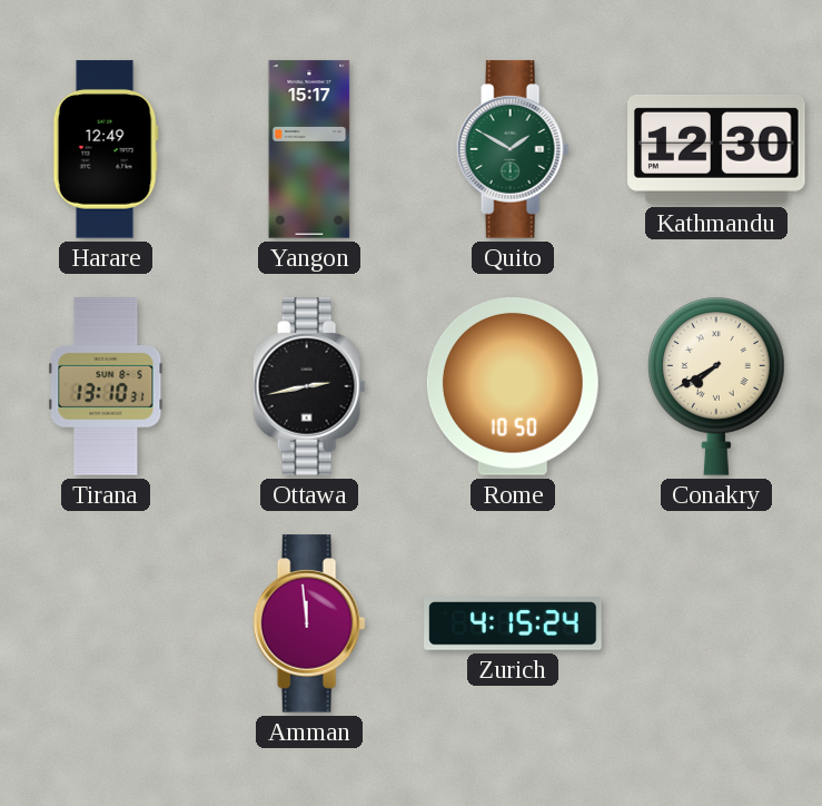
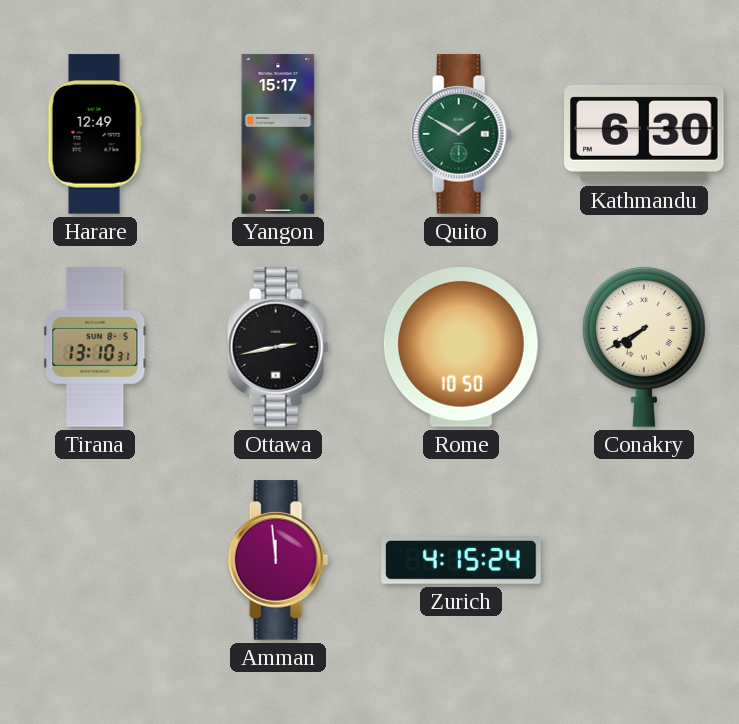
Kathmandu: 12:30 -> 6:30
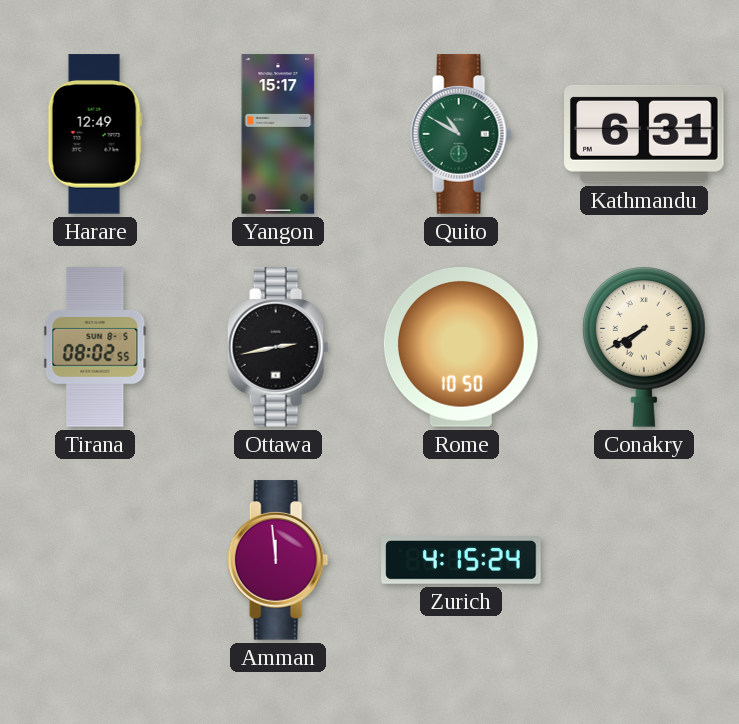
Quito: 1:50 -> 10:50
Kathmandu: 6:30 -> 6:31
Tirana: 13:10 -> 08:02
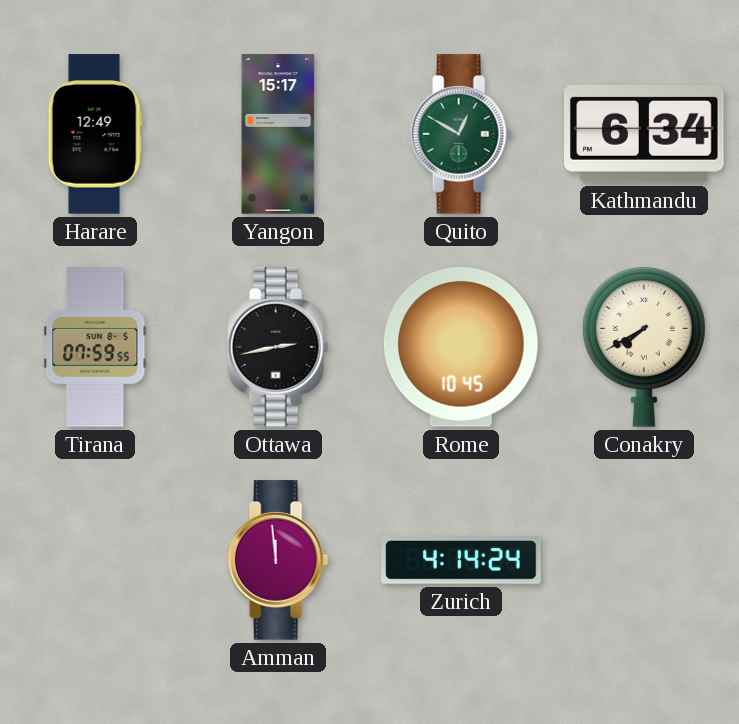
Quito: 10:50 -> 12:50
Kathmandu: 6:31 -> 6:34
Tirana: 08:02 -> 07:59
Rome: 10:50 -> 10:45
Zurich: 4:15 -> 4:14
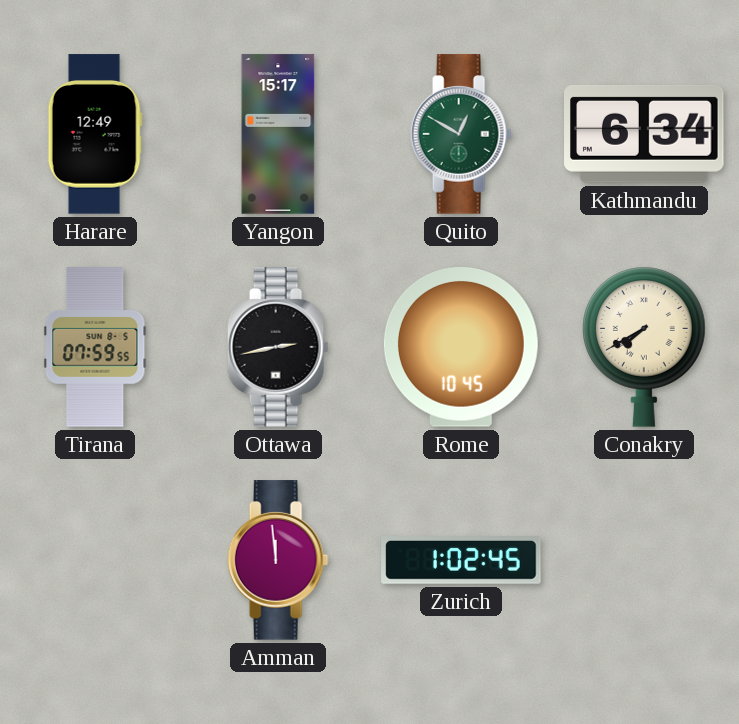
Zurich: 4:14 -> 1:02
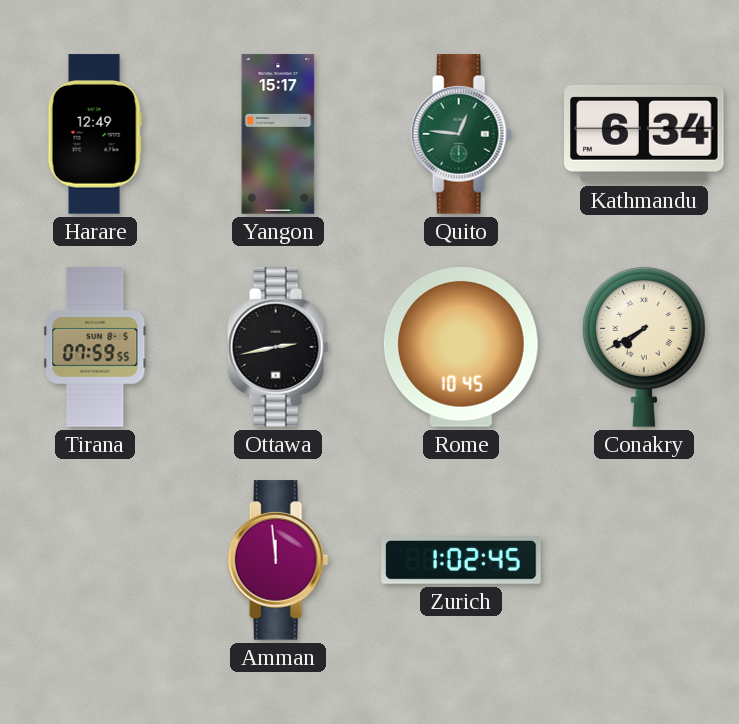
Quito: 12:50 -> 12:46
